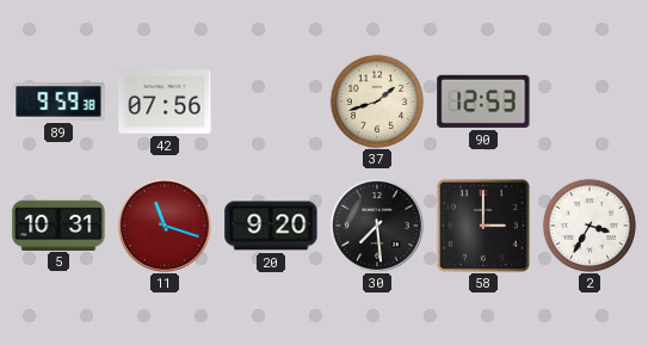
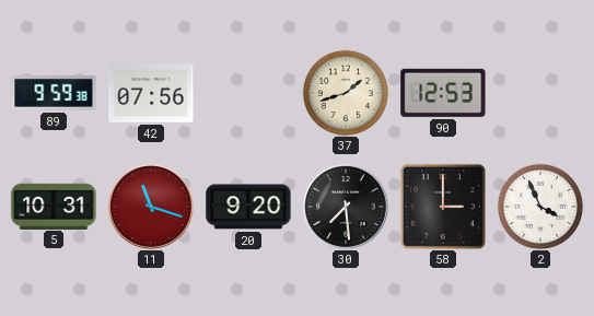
2: 3:35 -> 3:56
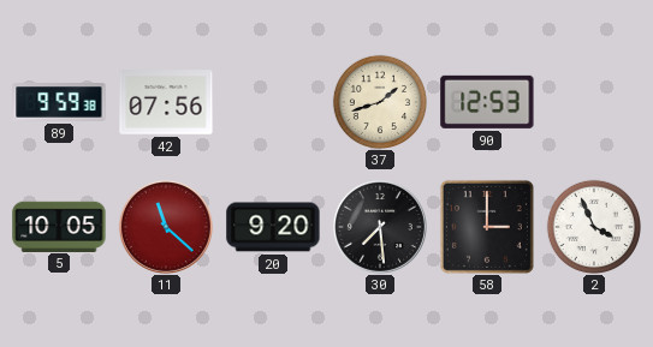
5: 10:31 -> 10:05
11: 11:18 -> 11:22
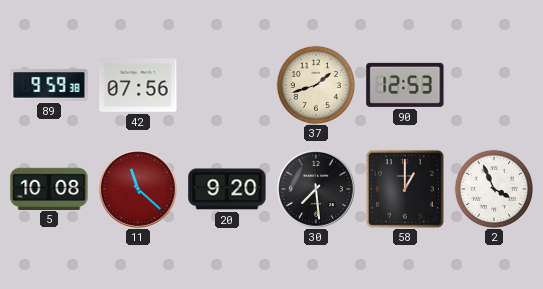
5: 10:05 -> 10:08
58: 3:00 -> 1:00
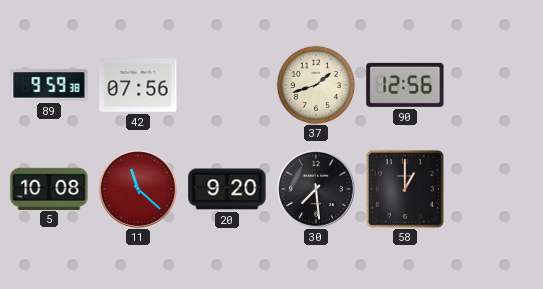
90: 12:53 -> 12:56
2: 3:56 -> none
